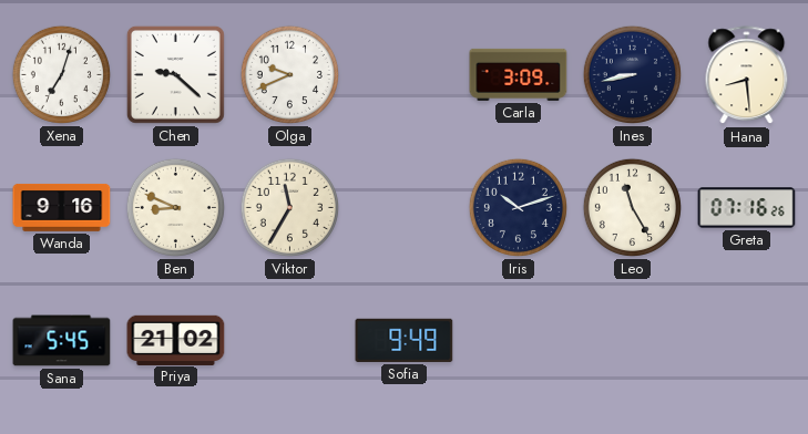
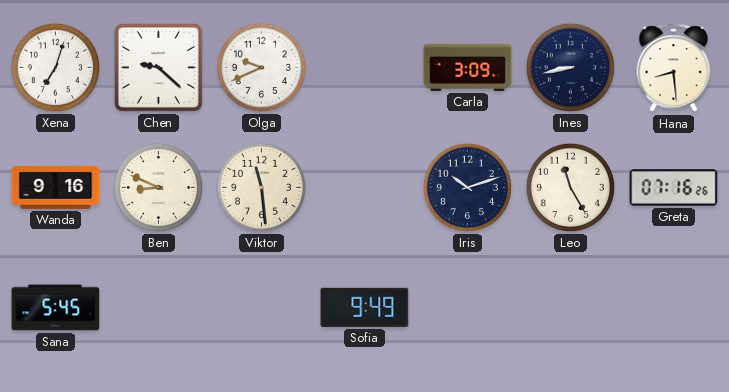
Viktor: 11:35 -> 11:29
Priya: 21:02 -> none
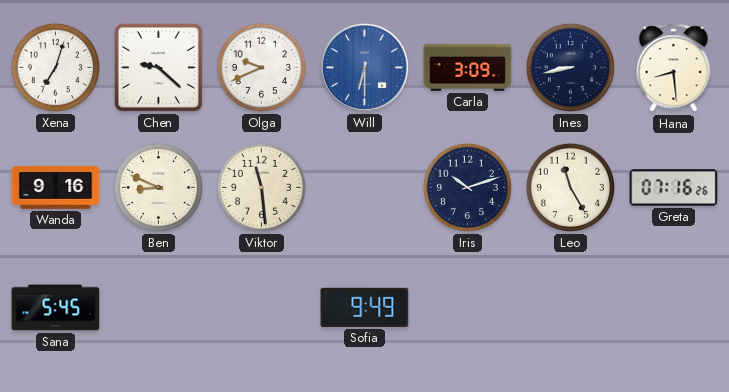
Will: none -> 6:30
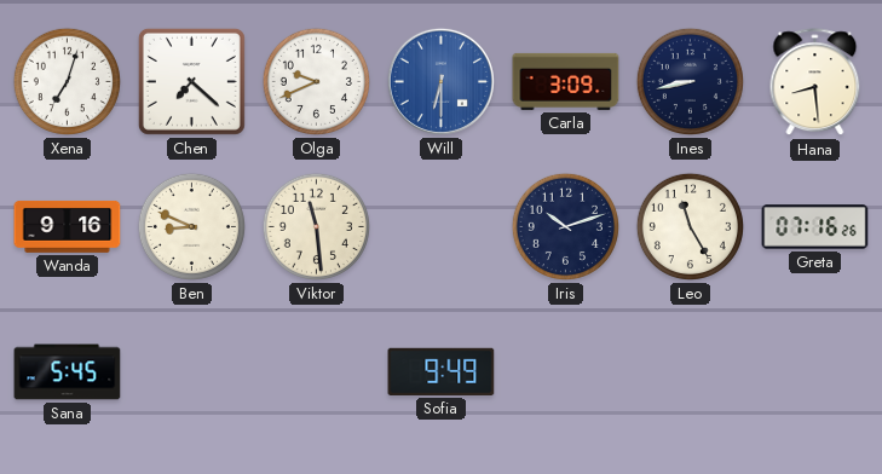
Chen: 9:22 -> 7:22
